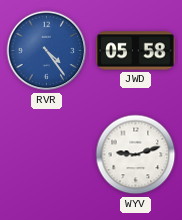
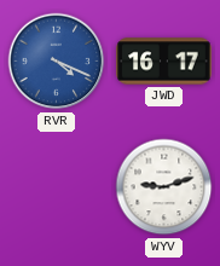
RVR: 4:24 -> 4:19
JWD: 05:58 -> 16:17
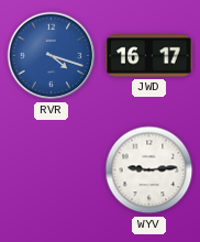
RVR: 4:19 -> 4:18
WYV: 9:12 -> 9:14
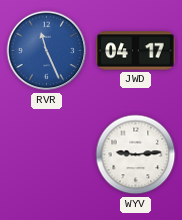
RVR: 4:18 -> 11:26
JWD: 16:17 -> 04:17
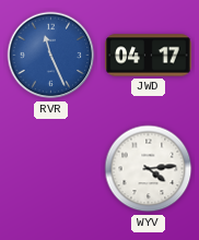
WYV: 9:14 -> 4:14
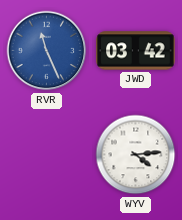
JWD: 04:17 -> 03:42
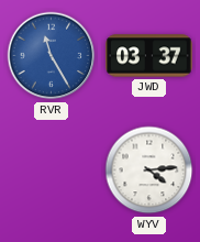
RVR: 11:26 -> 11:25
JWD: 03:42 -> 03:37
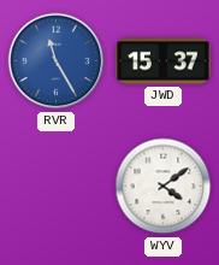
JWD: 03:37 -> 15:37
WYV: 4:14 -> 4:09
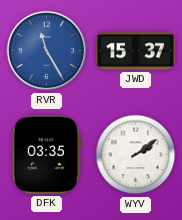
DFK: none -> 03:35
WYV: 4:09 -> 2:09
